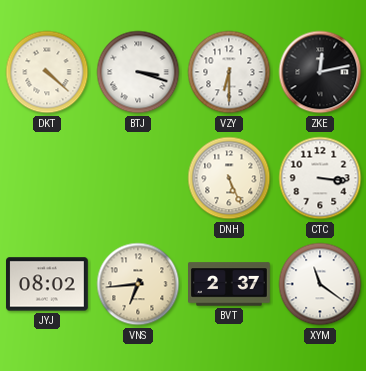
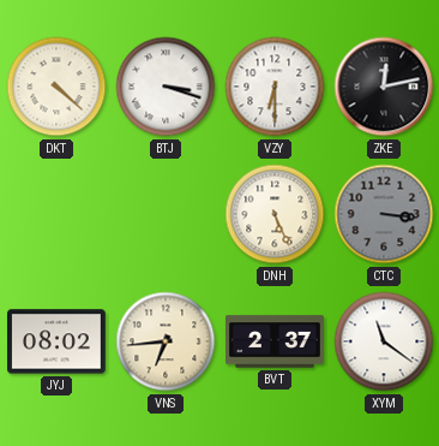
CTC dial: white -> grey
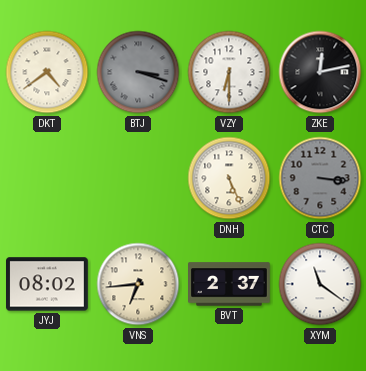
DKT: 4:22 -> 4:39
BTJ dial: white -> grey
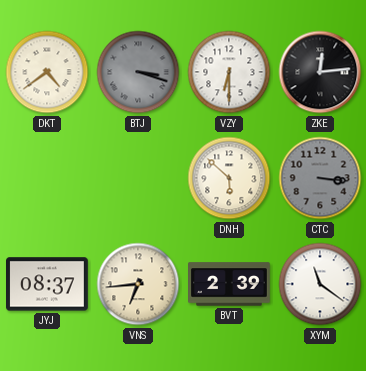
ZKE: 12:13 -> 12:14
DNH: 5:26 -> 5:52
JYJ: 08:02 -> 08:37
BVT: 2:37 -> 2:39
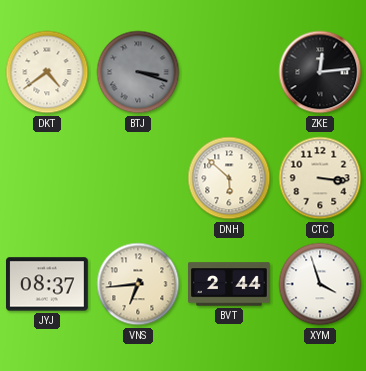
VZY: 6:30 -> none
CTC dial: grey -> cream
BVT: 2:39 -> 2:44
XYM: 11:21 -> 3:57
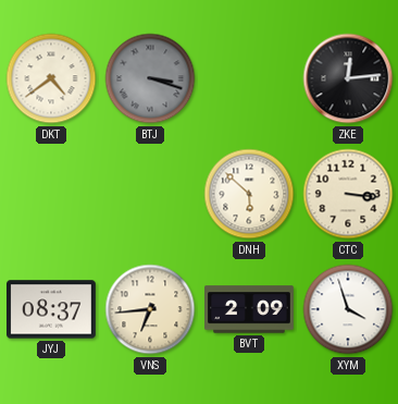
BVT: 2:44 -> 2:09
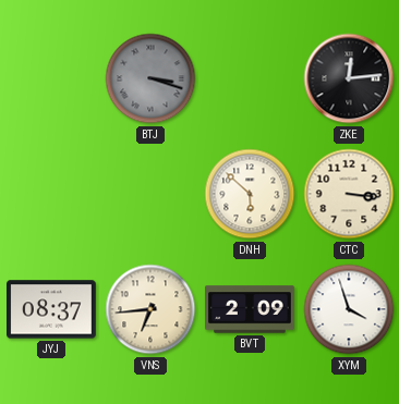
DKT: 4:39 -> none
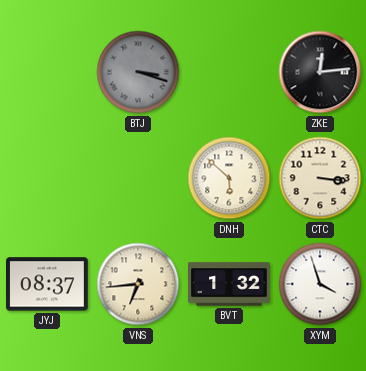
BVT: 2:09 -> 1:32
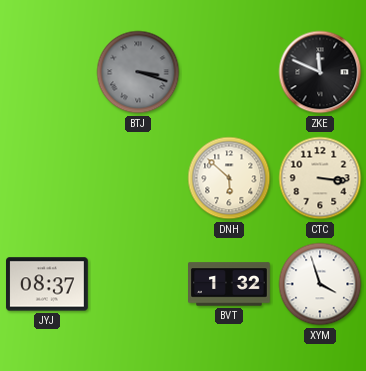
ZKE: 12:14 -> 11:49
VNS: 6:44 -> none
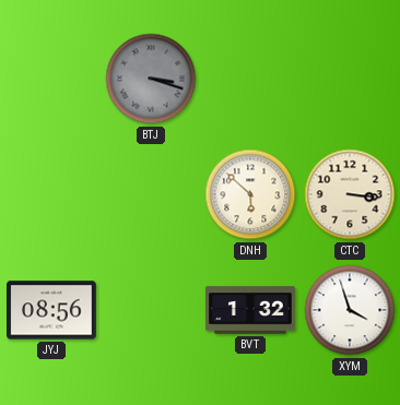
ZKE: 11:49 -> none
JYJ: 08:37 -> 08:56
